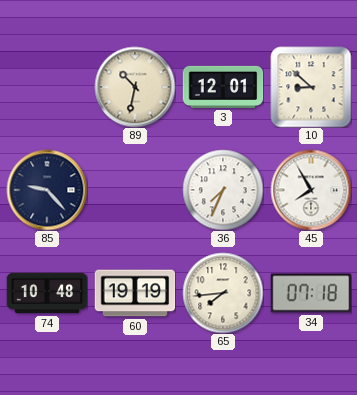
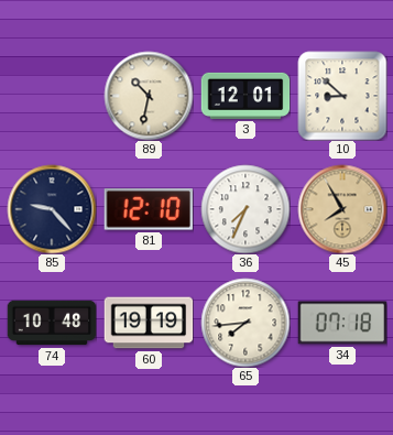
81: none -> 12:10
45 dial: white -> champagne
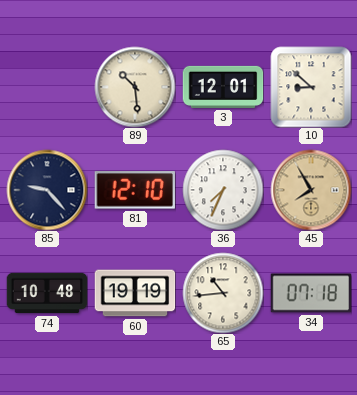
89: 10:32 -> 10:29
65: 7:44 -> 10:44
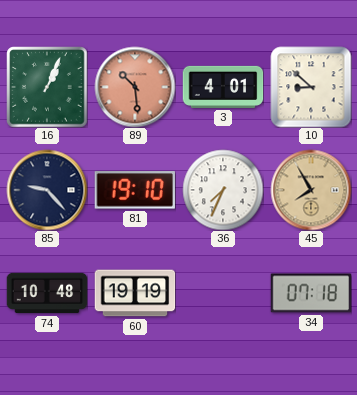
16: none -> 1:04
89 dial: cream -> salmon
3: 12:01 -> 4:01
81: 12:10 -> 19:10
65: 10:44 -> none
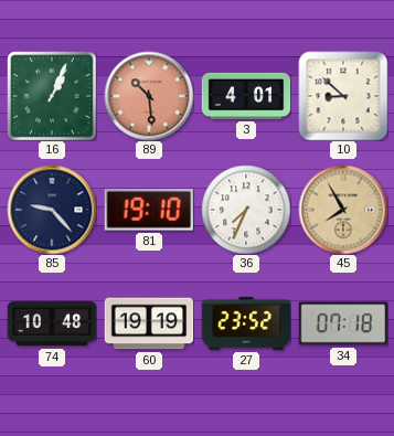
27: none -> 23:52
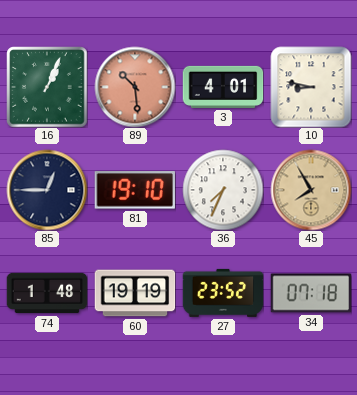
10: 8:52 -> 8:47
85: 9:23 -> 12:45
74: 10:48 -> 1:48
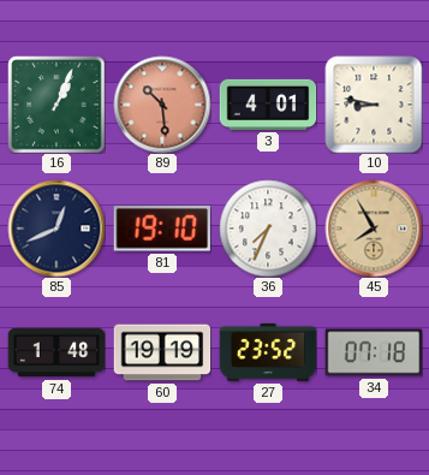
85: 12:45 -> 12:41
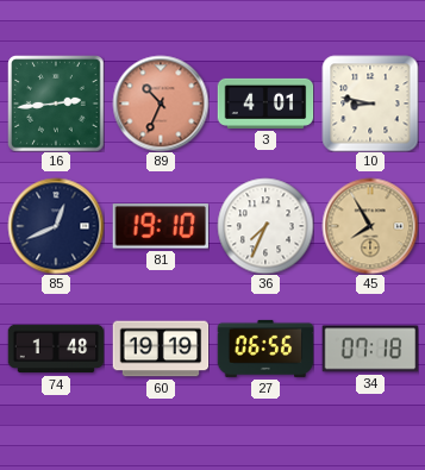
16: 1:04 -> 2:44
89: 10:29 -> 10:34
27: 23:52 -> 06:56
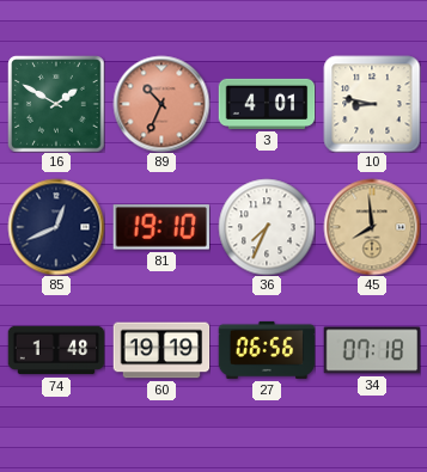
16: 2:44 -> 1:50
45: 7:55 -> 7:59
